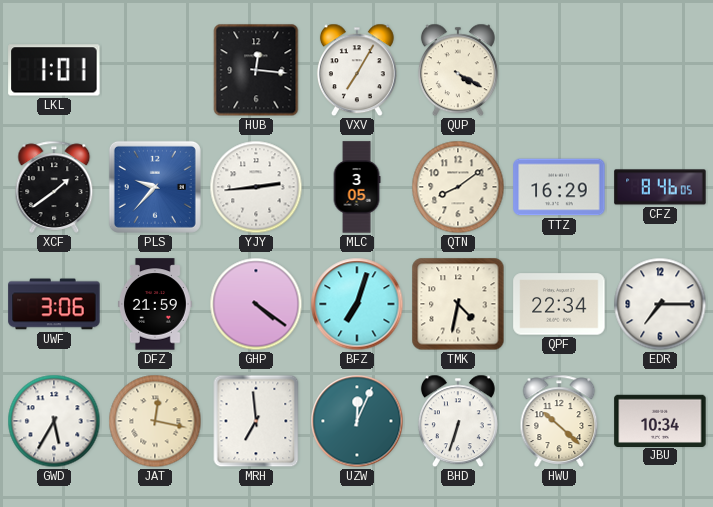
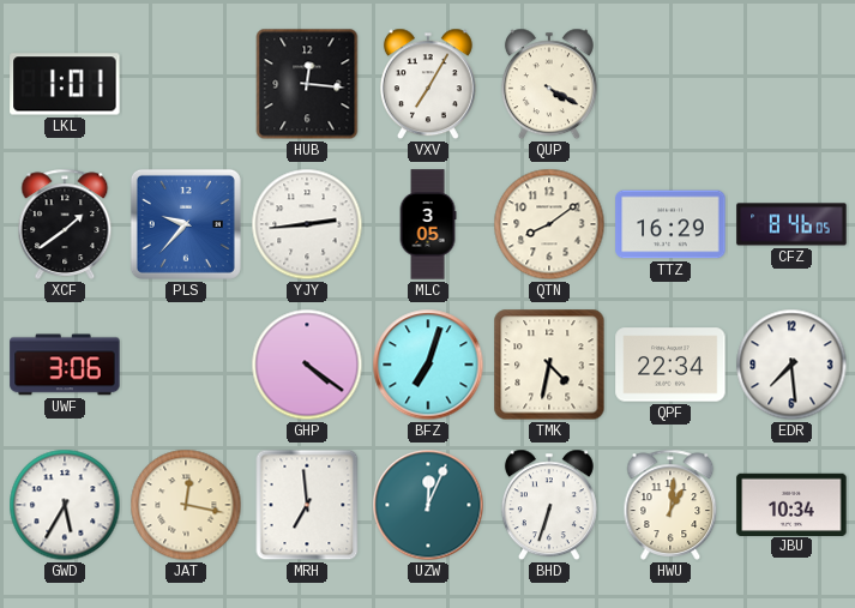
DFZ: 21:59 -> none
EDR: 7:15 -> 7:29
HWU: 10:22 -> 1:01
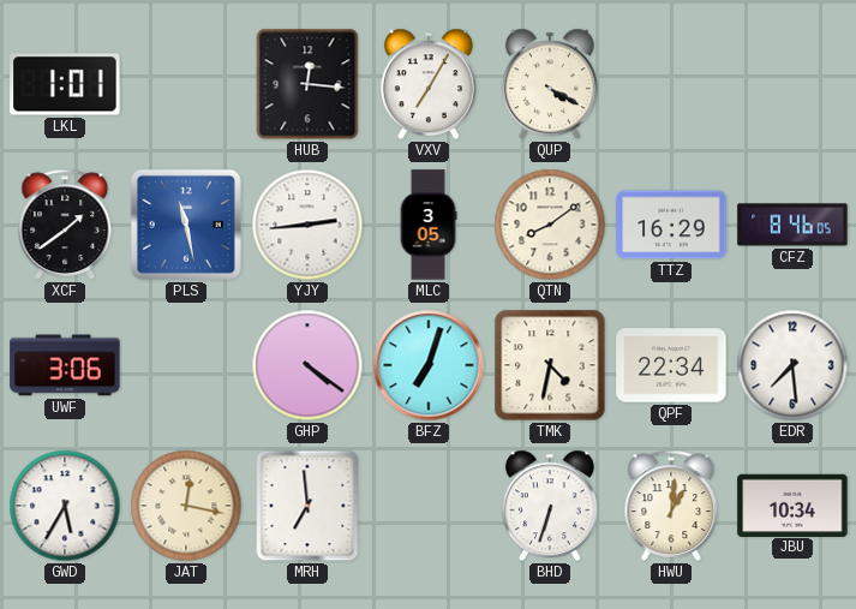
PLS: 9:37 -> 11:28
UZW: 12:04 -> none
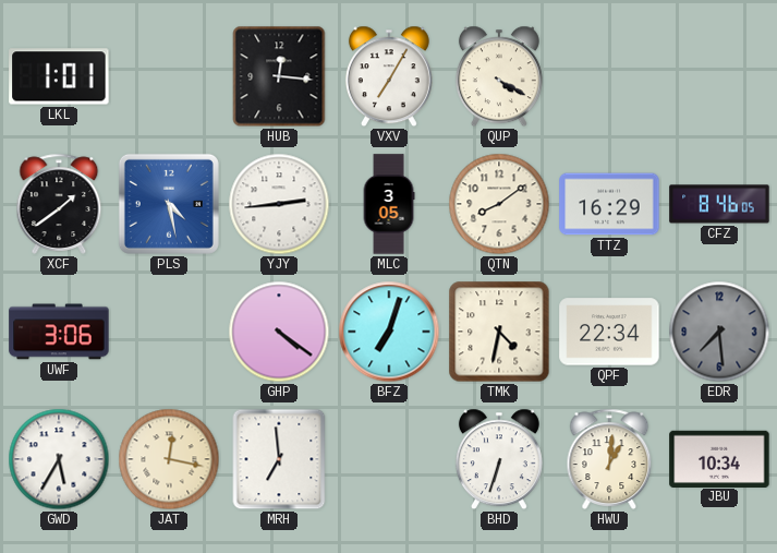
PLS: 11:28 -> 4:28
EDR dial: white -> grey
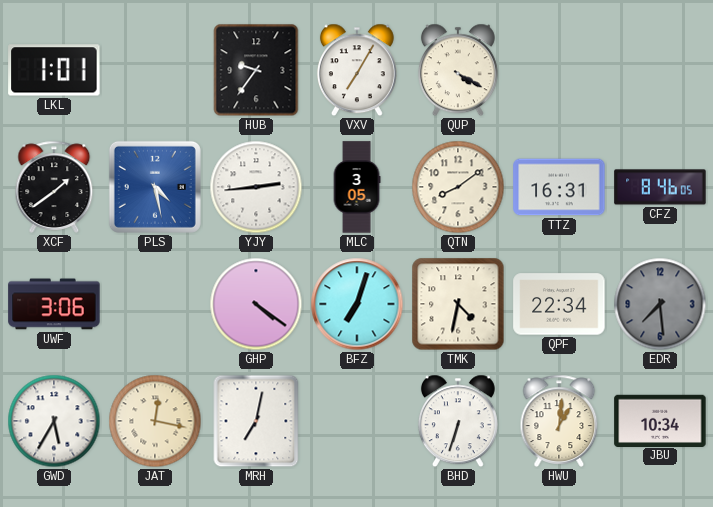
HUB: 12:16 -> 9:36
TTZ: 16:29 -> 16:31
MRH: 6:59 -> 7:02
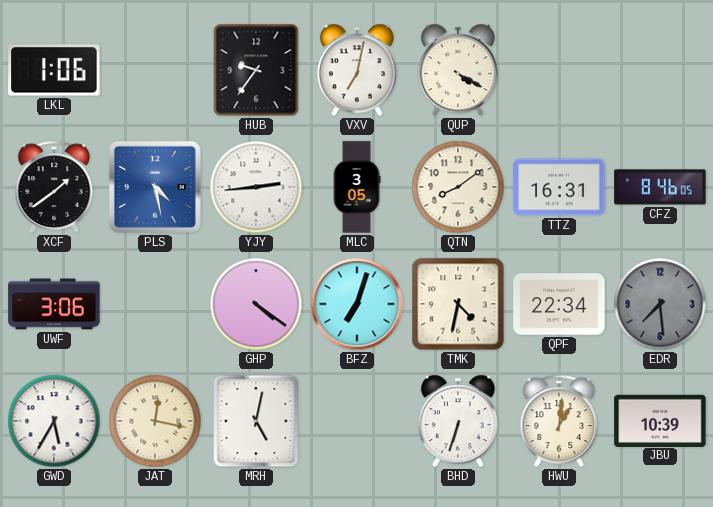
LKL: 1:01 -> 1:06
VXV: 7:05 -> 7:02
MRH: 7:02 -> 5:02
JBU: 10:34 -> 10:39
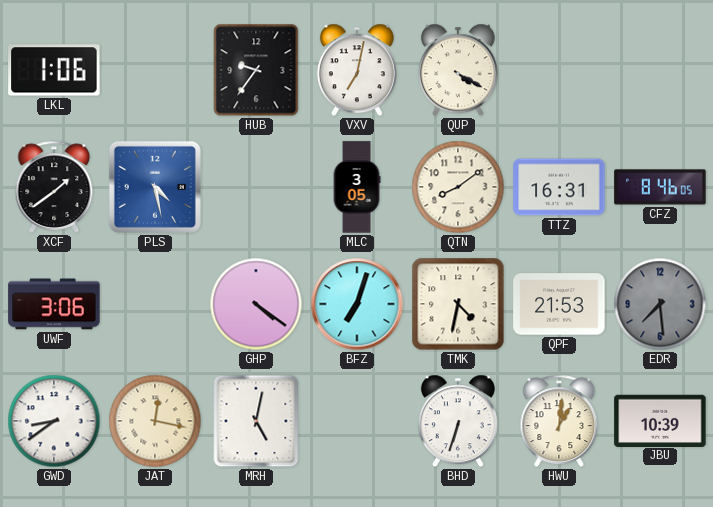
YJY: 2:44 -> none
QPF: 22:34 -> 21:53
GWD: 5:35 -> 8:39
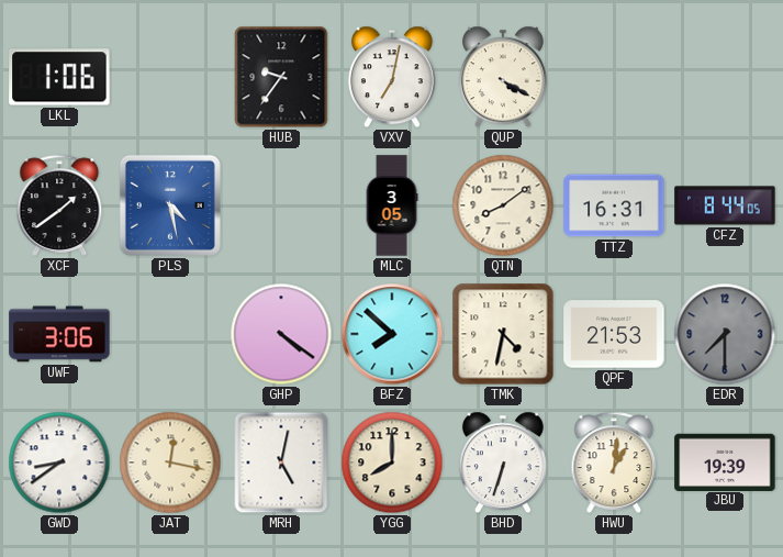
CFZ: 8:46 -> 8:44
BFZ: 7:03 -> 7:52
EDR: 7:29 -> 7:30
YGG: none -> 8:00
JBU: 10:39 -> 19:39
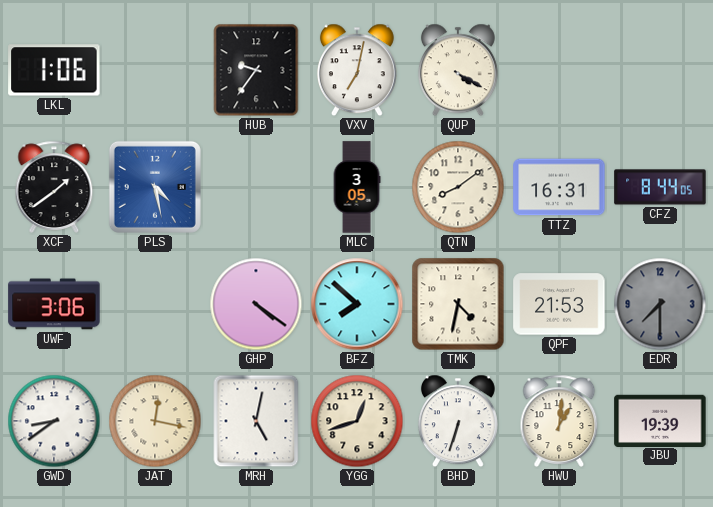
YGG: 8:00 -> 12:42
